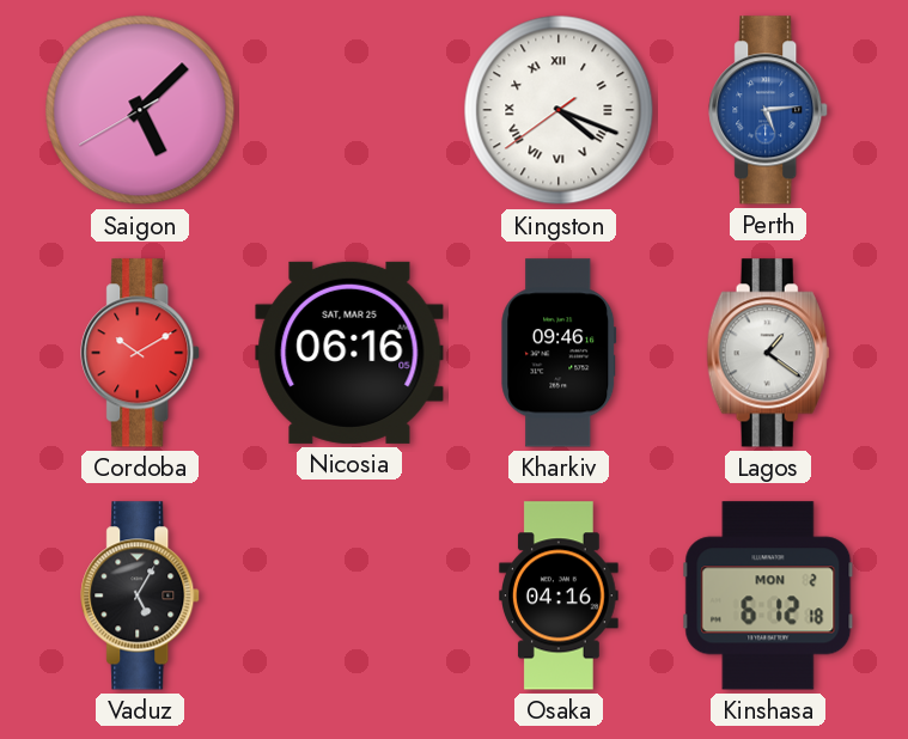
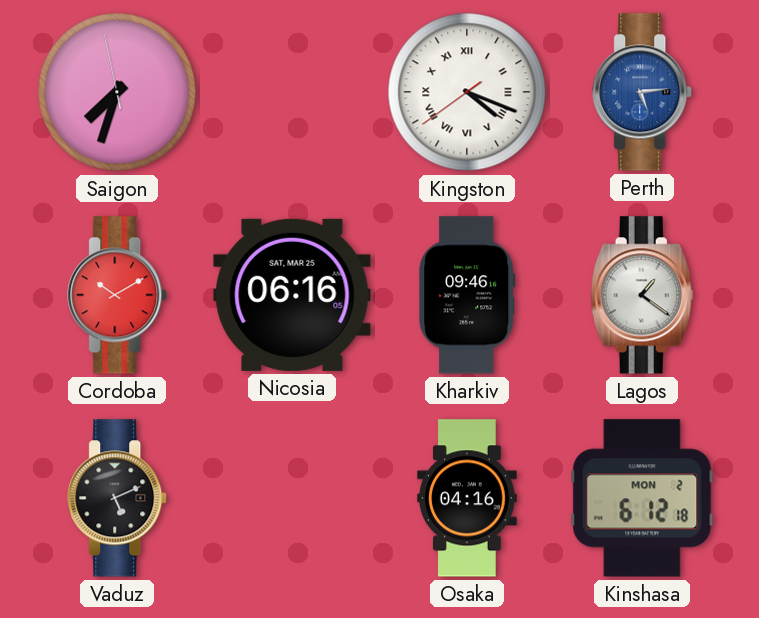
Saigon: 5:07 -> 7:32
Vaduz: 5:05 -> 5:11
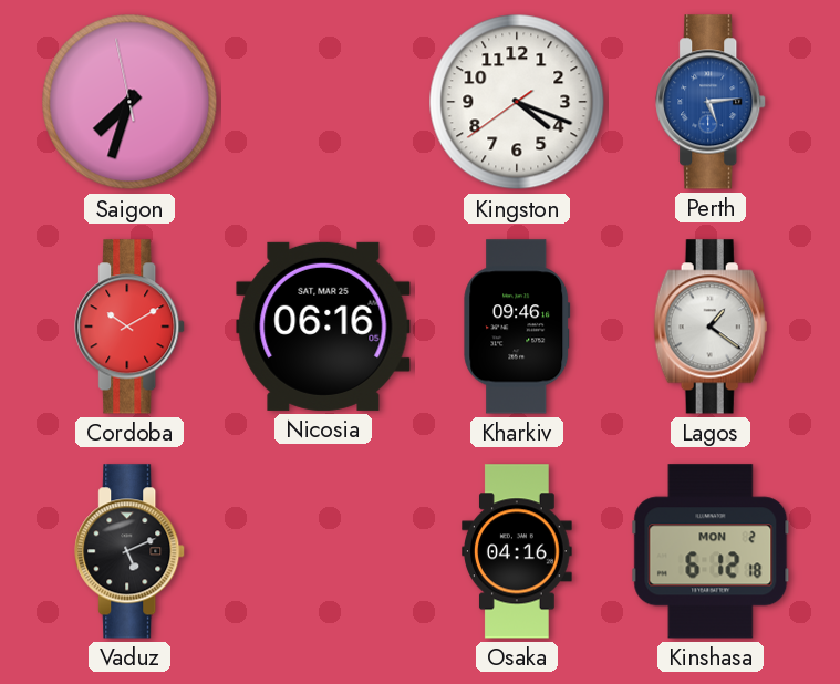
Kingston numerals: Roman -> Arabic
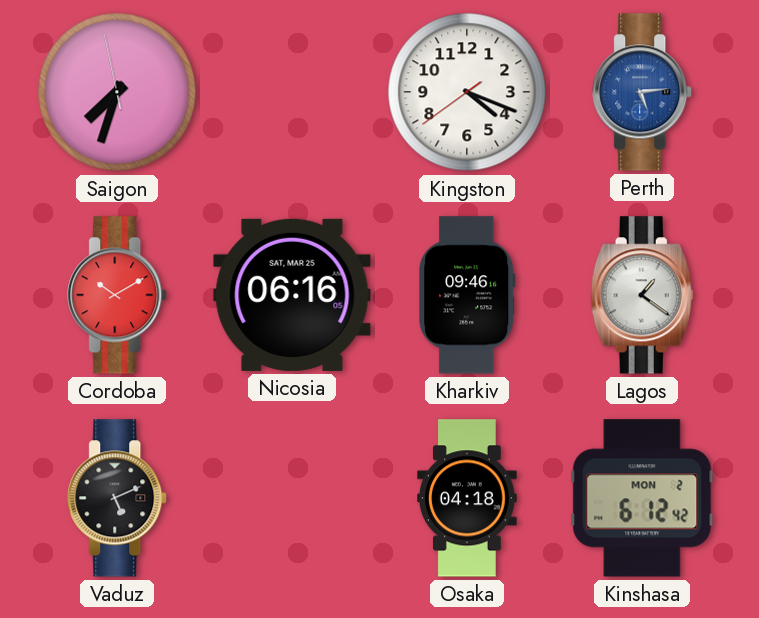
Osaka: 04:16 -> 04:18
Kinshasa: 6:12:18 -> 6:12:42
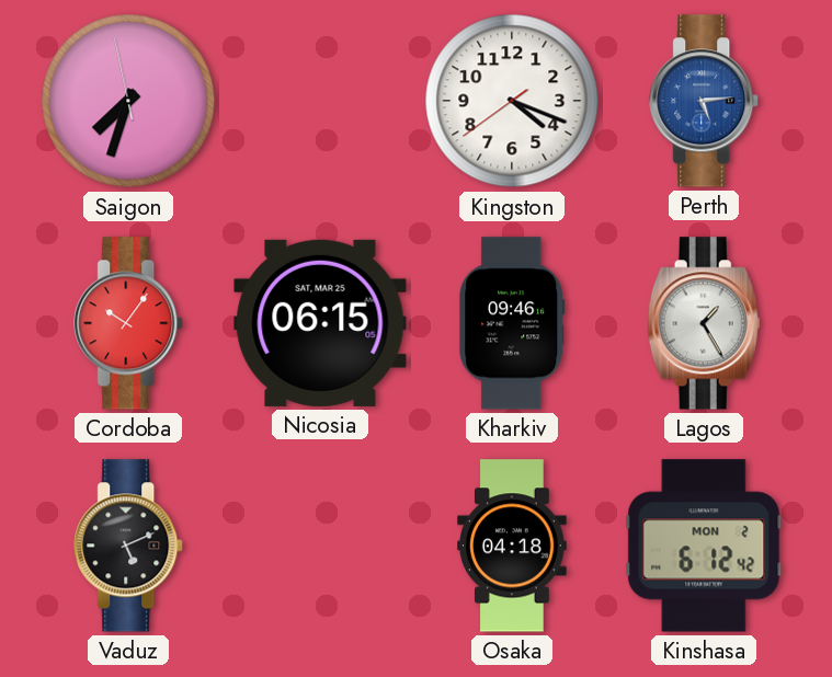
Cordoba: 10:10 -> 10:06
Nicosia: 06:16 -> 06:15
Lagos: 1:21 -> 1:25
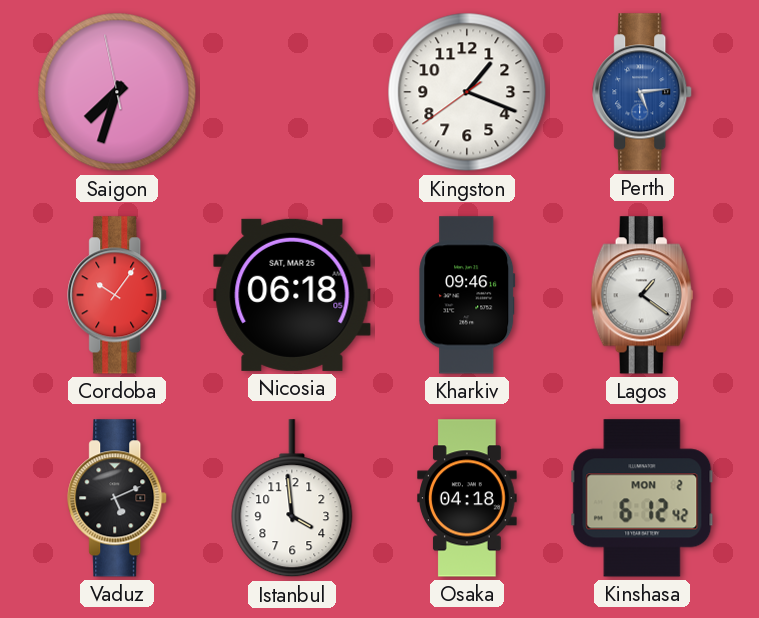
Kingston: 4:18 -> 1:18
Nicosia: 06:15 -> 06:18
Lagos: 1:25 -> 1:21
Istanbul: none -> 3:59
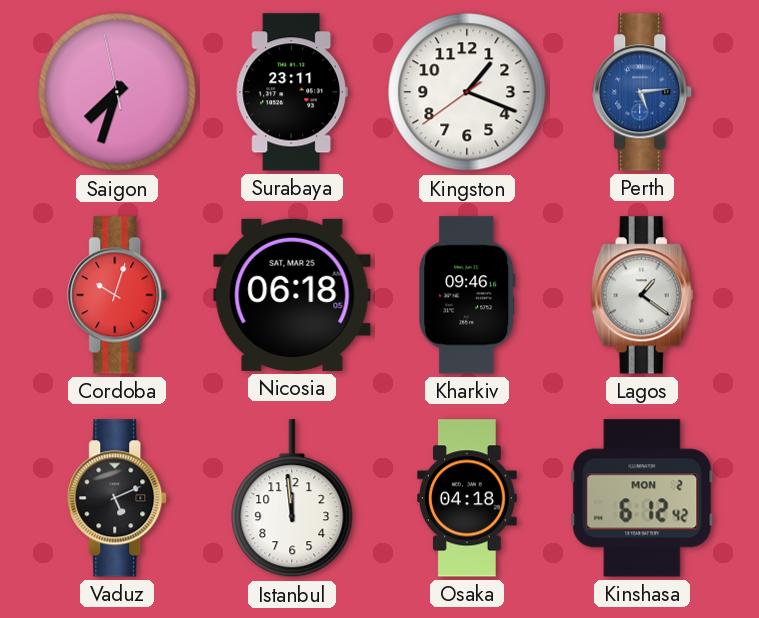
Surabaya: none -> 23:11
Cordoba: 10:06 -> 10:03
Istanbul: 3:59 -> 11:59
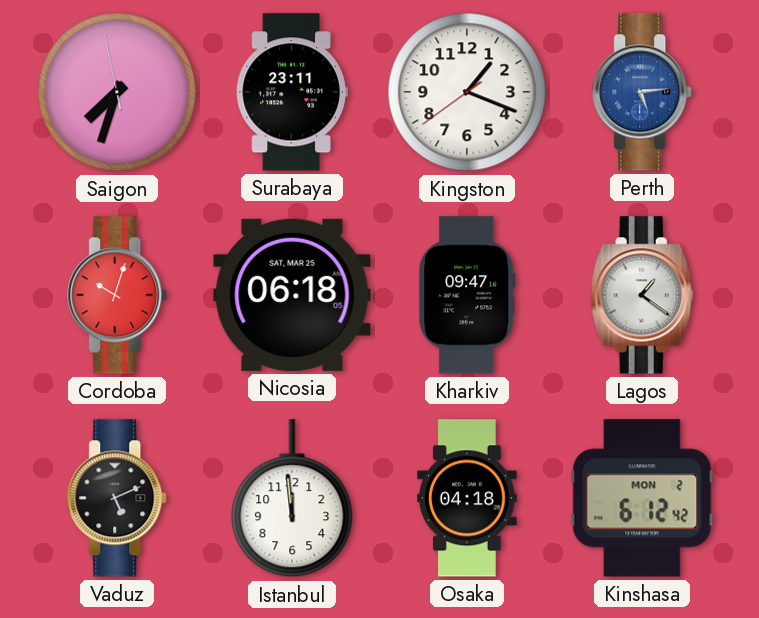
Kharkiv: 09:46 -> 09:47
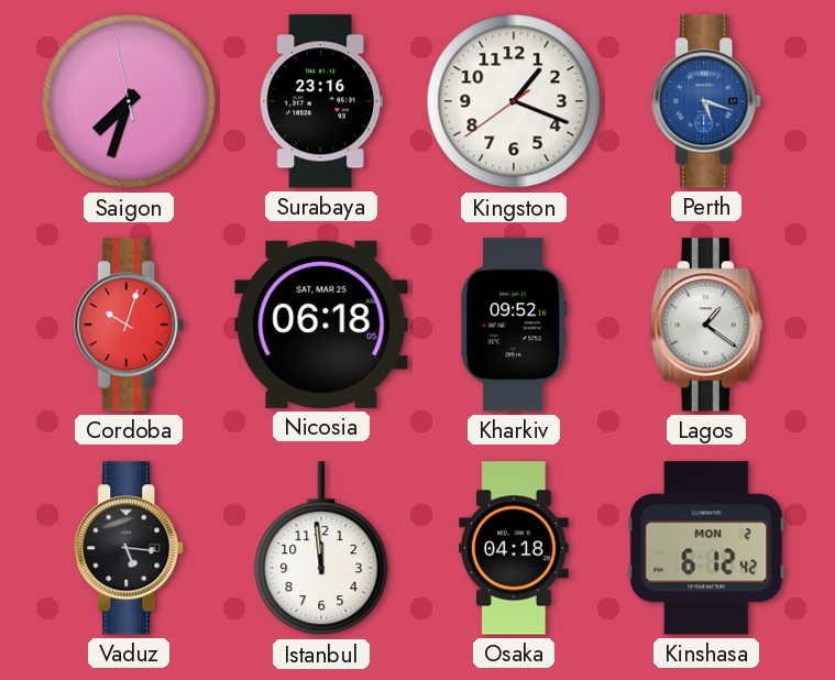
Surabaya: 23:11 -> 23:16
Perth: 5:14 -> 5:18
Kharkiv: 09:47 -> 09:52
Vaduz: 5:11 -> 5:16
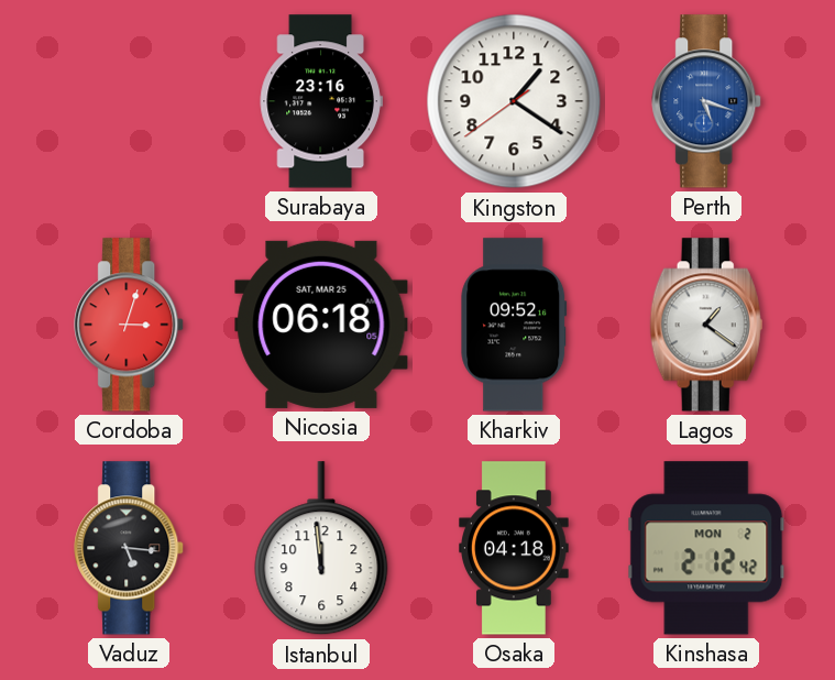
Saigon: 7:32 -> none
Kingston: 1:18 -> 1:20
Cordoba: 10:03 -> 3:03
Kinshasa: 6:12 -> 2:12
